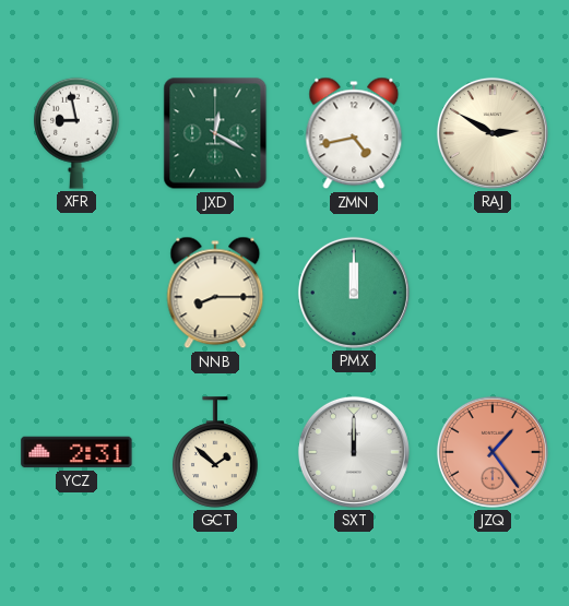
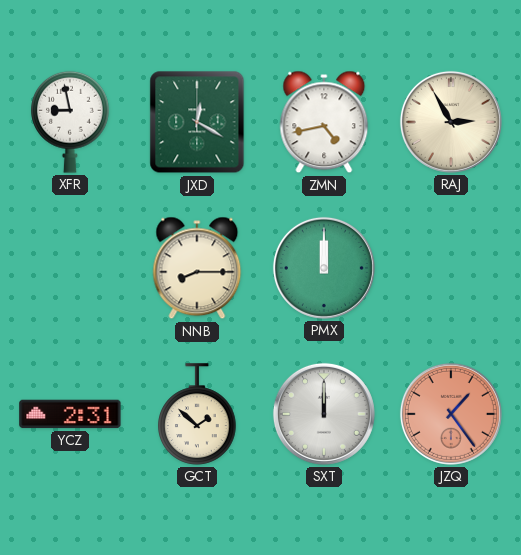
RAJ: 2:50 -> 2:55
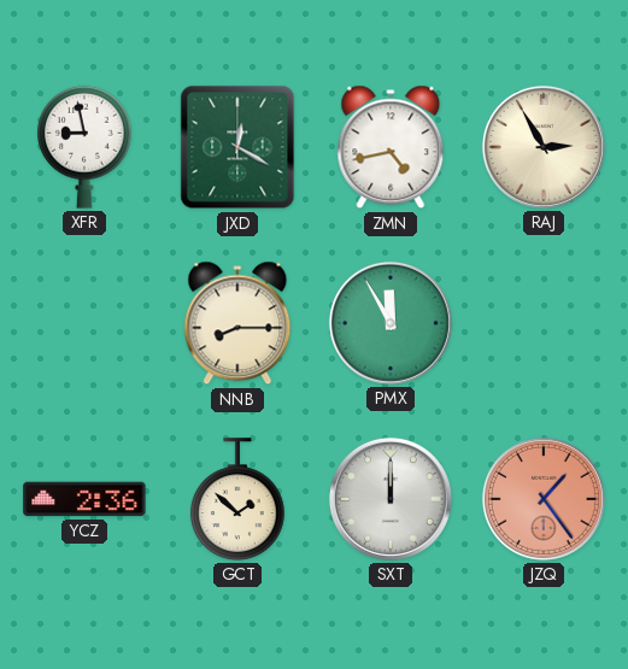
PMX: 12:00 -> 11:55
YCZ: 2:31 -> 2:36
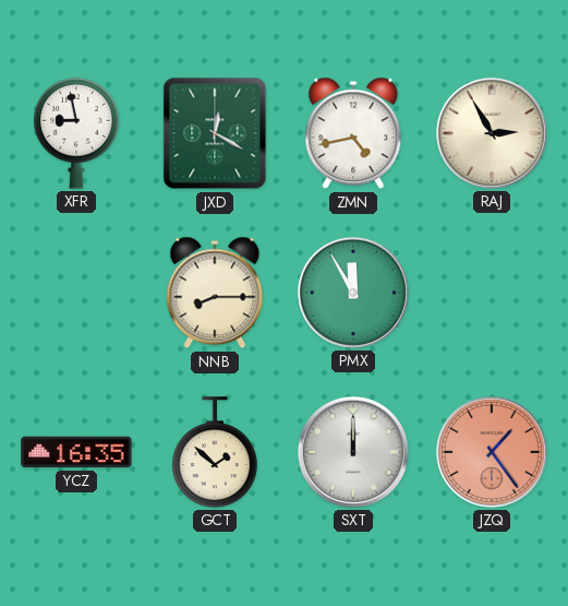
YCZ: 2:36 -> 16:35
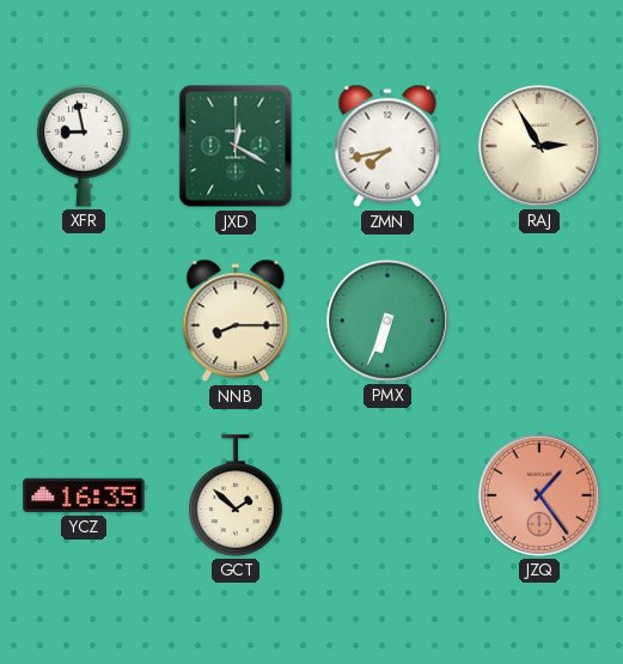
ZMN: 4:43 -> 7:43
PMX: 11:55 -> 6:34
SXT: 12:00 -> none
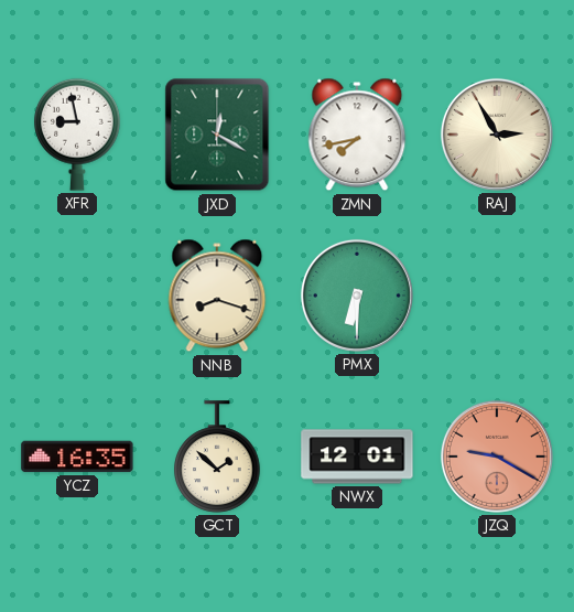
NNB: 8:15 -> 8:18
PMX: 6:34 -> 6:30
NWX: none -> 12:01
JZQ: 1:24 -> 9:20
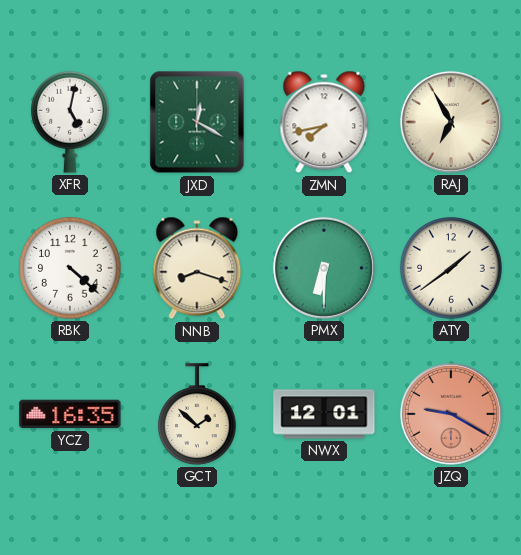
XFR: 8:58 -> 5:02
RAJ: 2:55 -> 6:55
RBK: none -> 4:22
ATY: none -> 1:39
